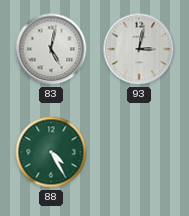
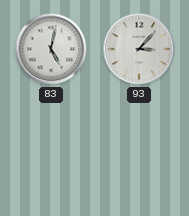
93: 3:02 -> 3:07
88: 4:25 -> none
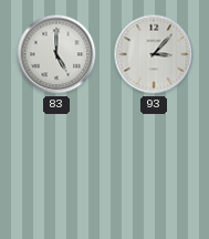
83: 5:02 -> 5:00
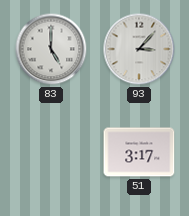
51: none -> 3:17
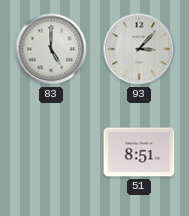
51: 3:17 -> 8:51
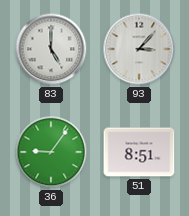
36: none -> 9:06
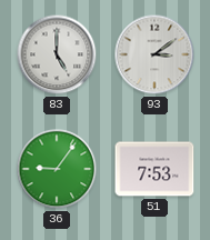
93: 3:07 -> 3:09
51: 8:51 -> 7:53
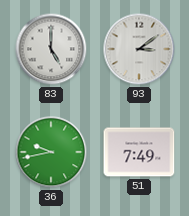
36: 9:06 -> 9:43
51: 7:53 -> 7:49
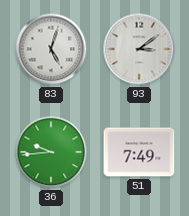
83: 5:00 -> 5:03
36: 9:43 -> 9:44
